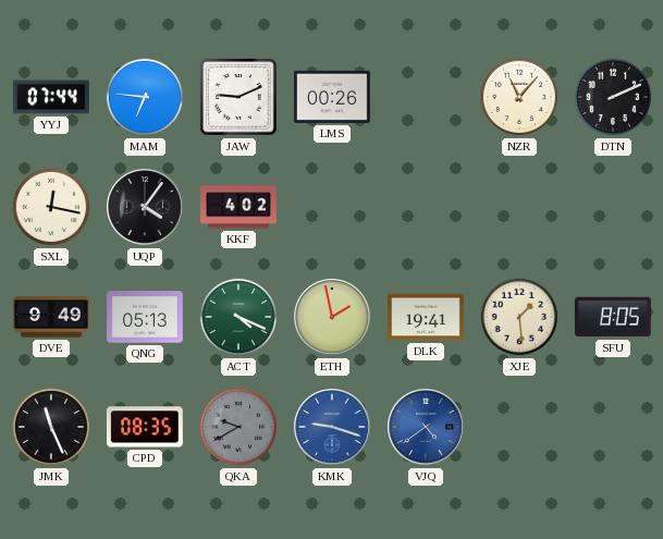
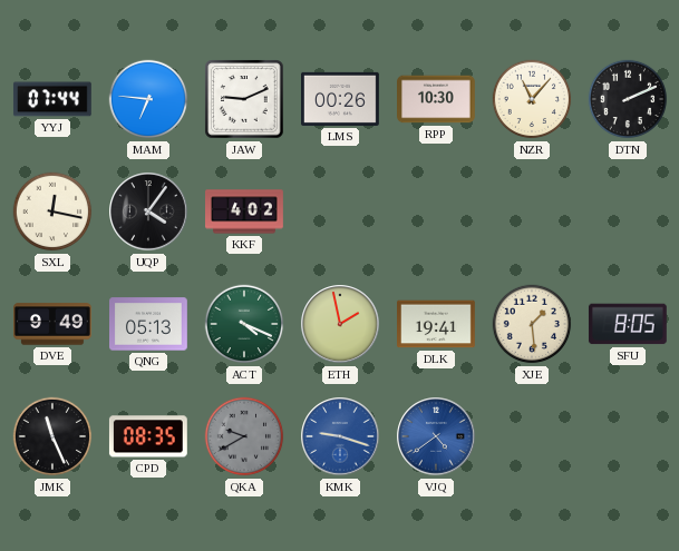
RPP: none -> 10:30
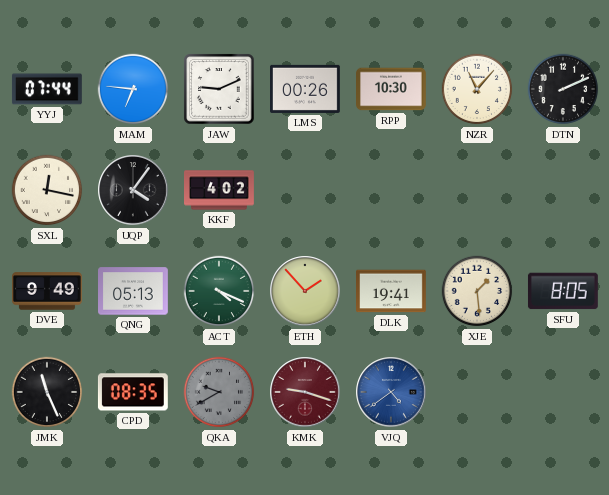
ETH: 1:58 -> 1:53
KMK dial: blue -> burgundy
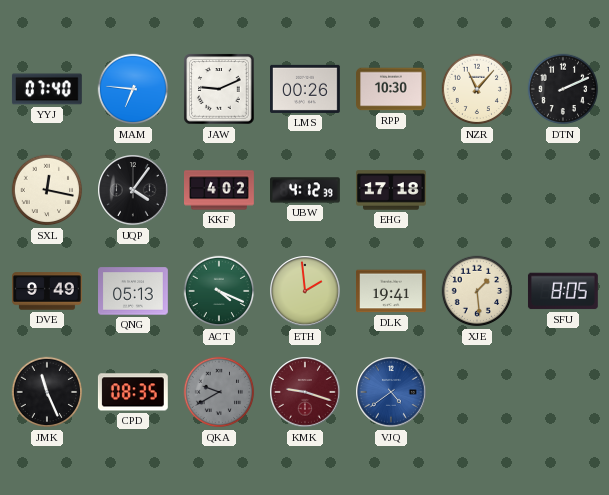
YYJ: 07:44 -> 07:40
UBW: none -> 4:12
EHG: none -> 17:18
ETH: 1:53 -> 1:59
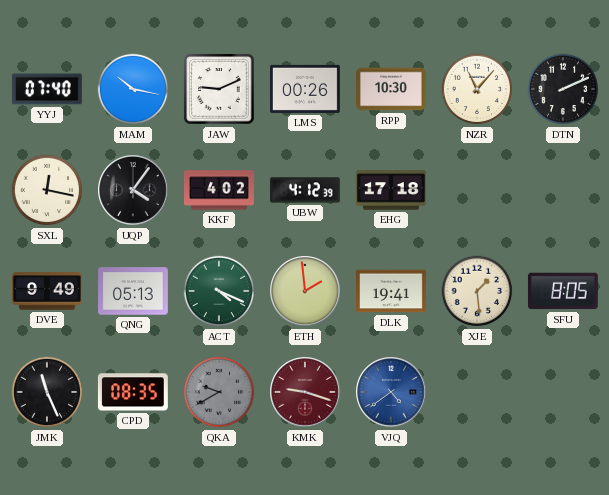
MAM: 6:46 -> 10:17
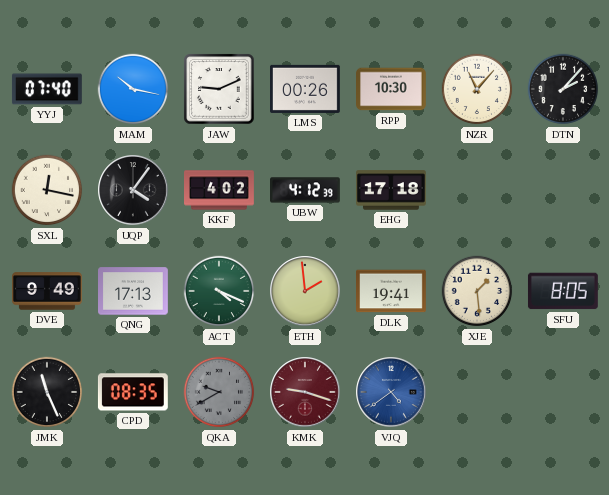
DTN: 2:11 -> 2:07
QNG: 05:13 -> 17:13
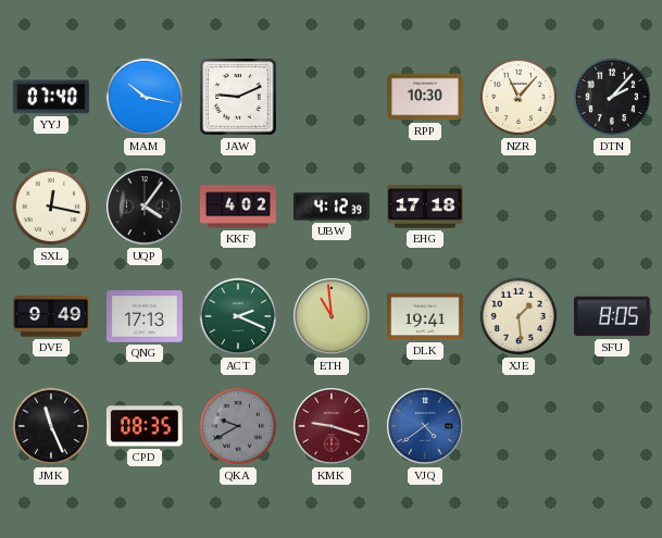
LMS: 00:26 -> none
ACT: 4:19 -> 2:19
ETH: 1:59 -> 10:59
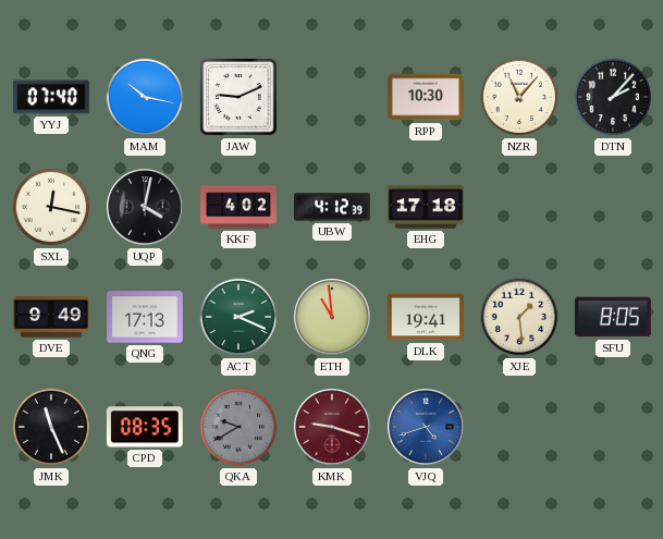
UQP: 4:06 -> 4:02
VJQ: 4:39 -> 4:42
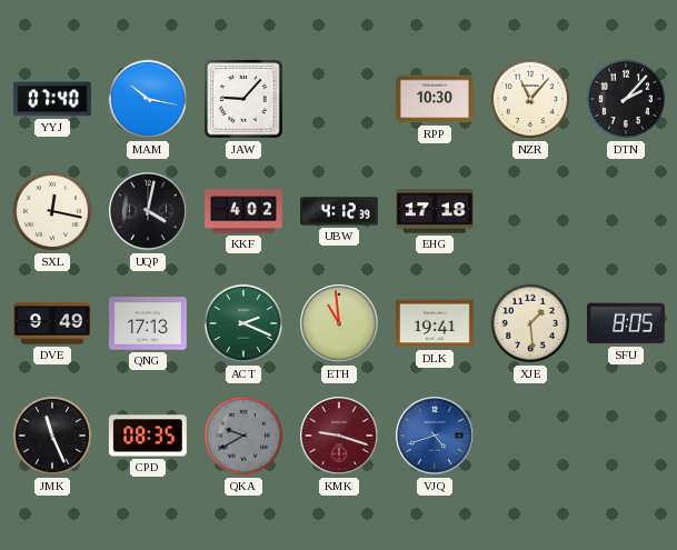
JAW: 9:11 -> 9:07
